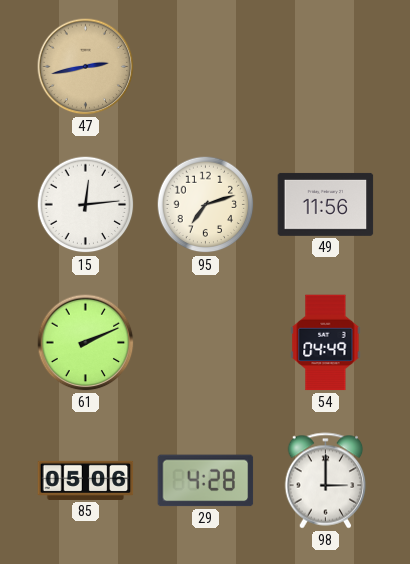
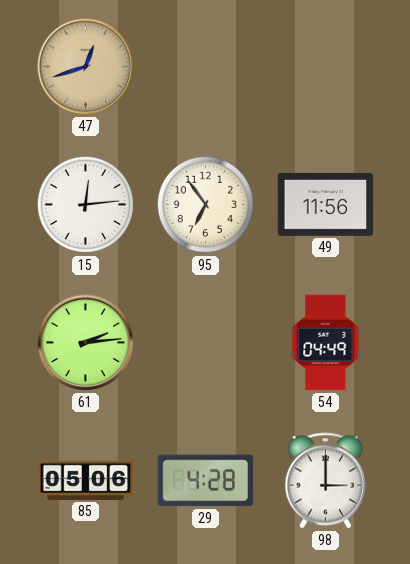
47: 2:43 -> 12:42
95: 7:12 -> 6:54
61: 2:11 -> 2:14
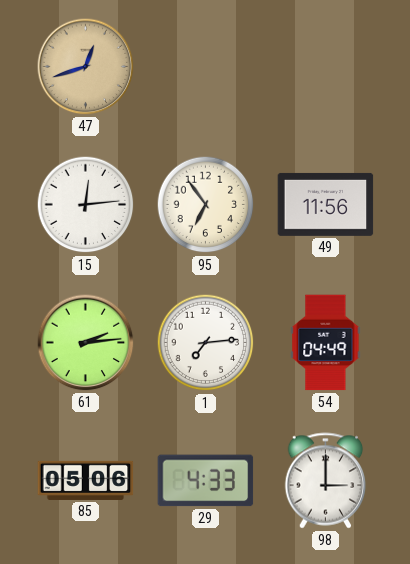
1: none -> 7:14
29: 4:28 -> 4:33
